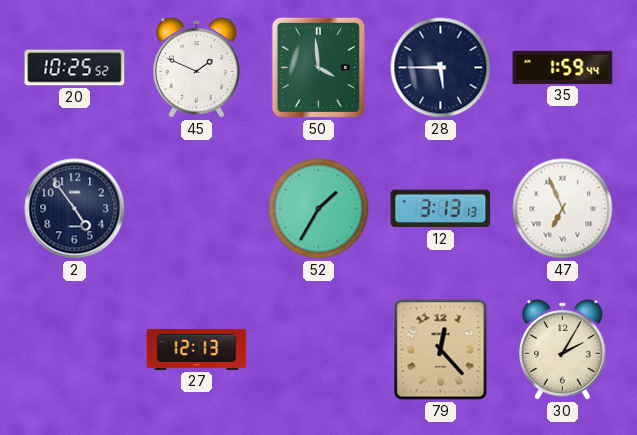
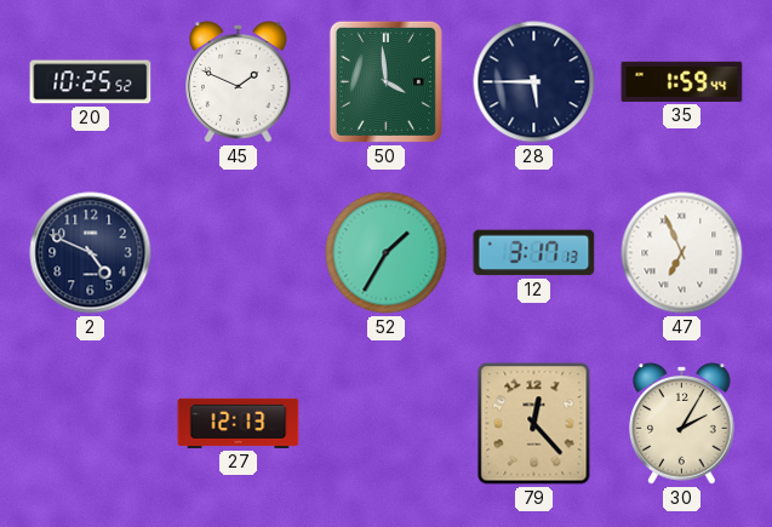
2: 4:54 -> 4:49
12: 3:13 -> 3:17
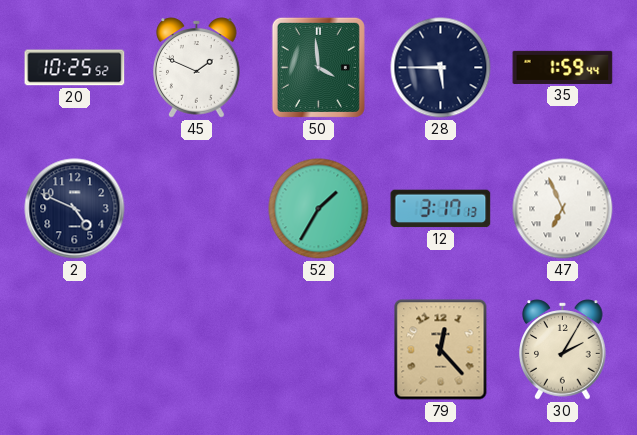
27: 12:13 -> none
